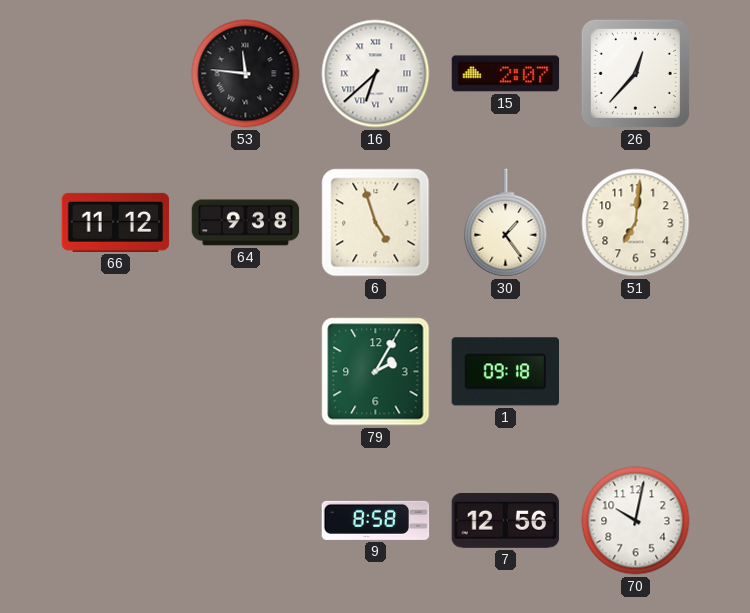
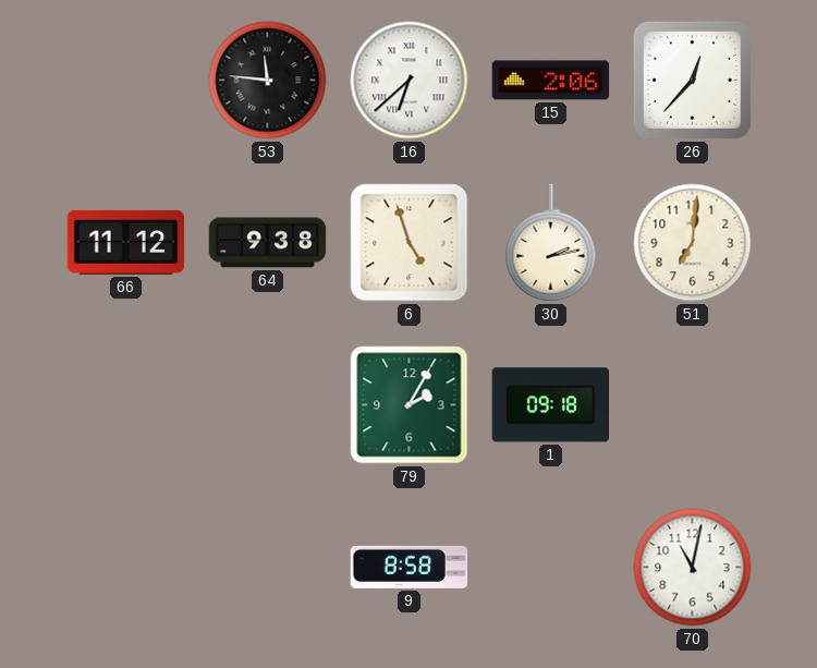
15: 2:07 -> 2:06
30: 1:24 -> 2:13
7: 12:56 -> none
70: 10:02 -> 11:02
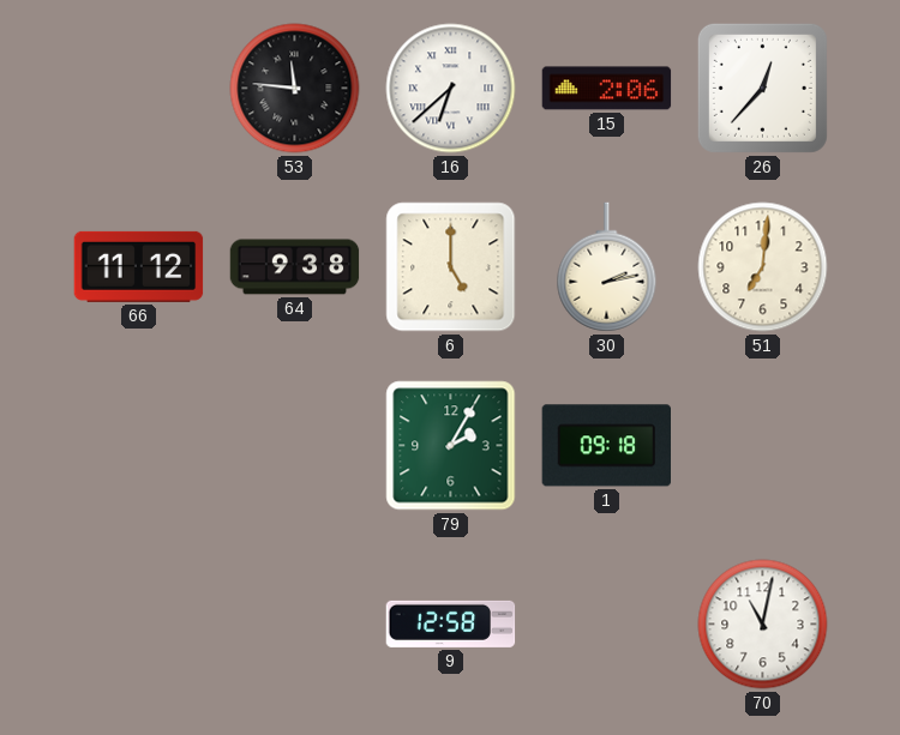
6: 4:57 -> 5:00
9: 8:58 -> 12:58
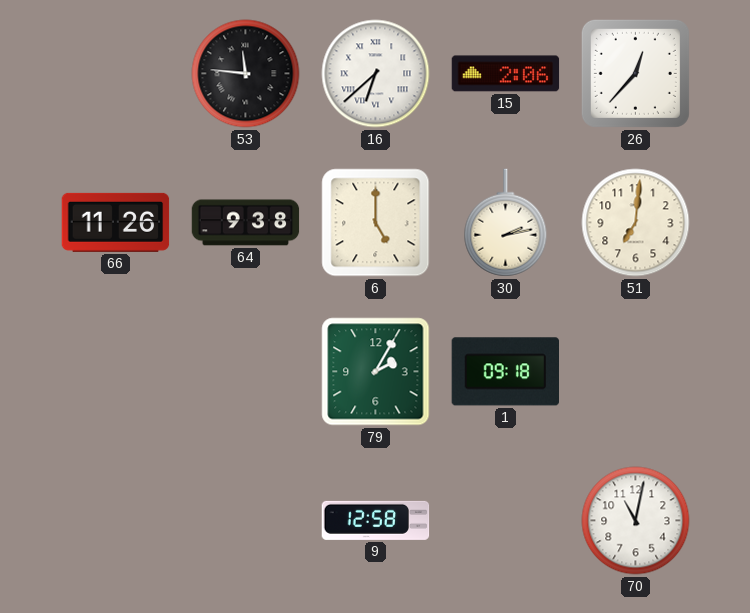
66: 11:12 -> 11:26
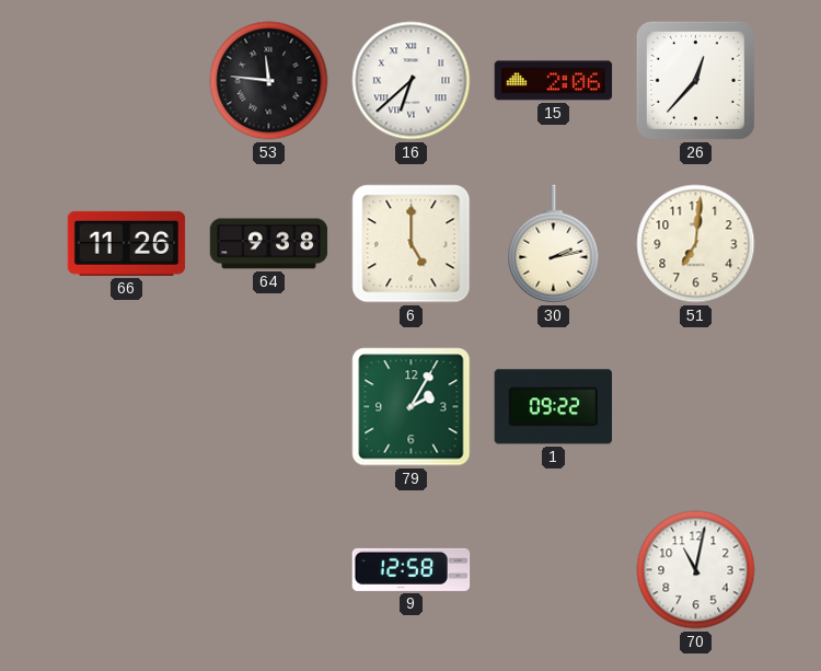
1: 09:18 -> 09:22
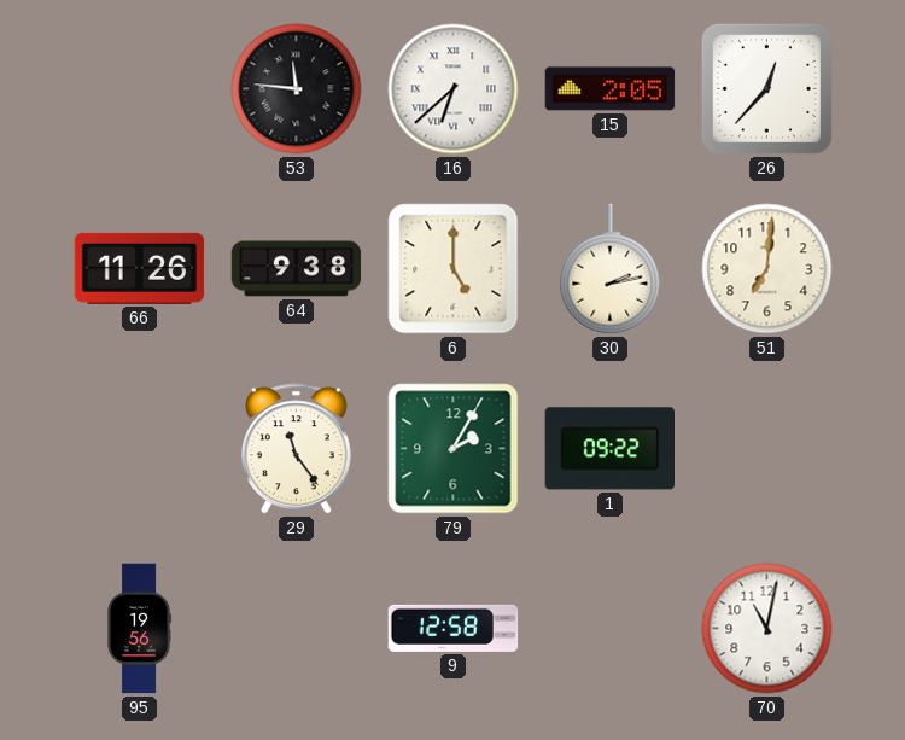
15: 2:06 -> 2:05
29: none -> 11:24
95: none -> 19:56
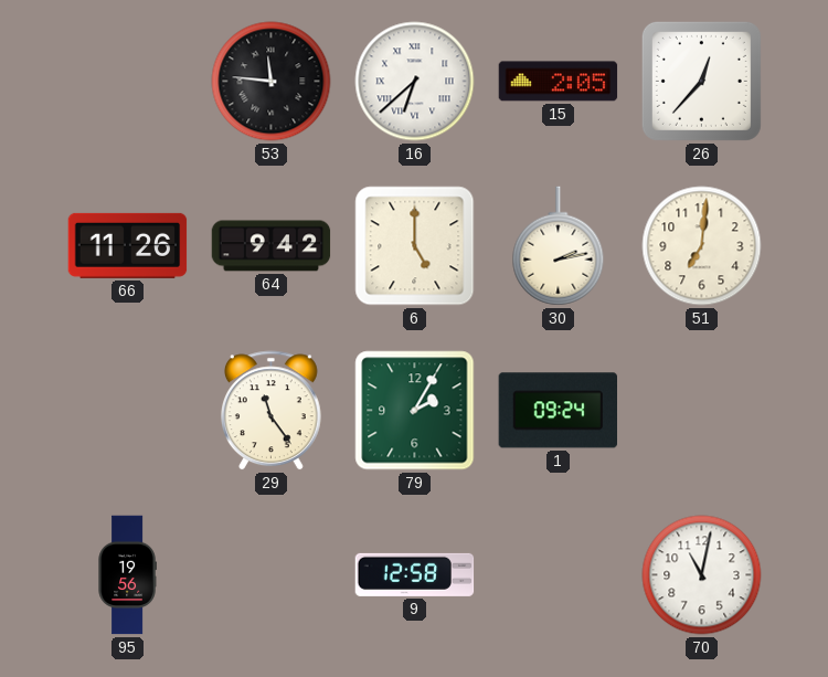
64: 9:38 -> 9:42
1: 09:22 -> 09:24
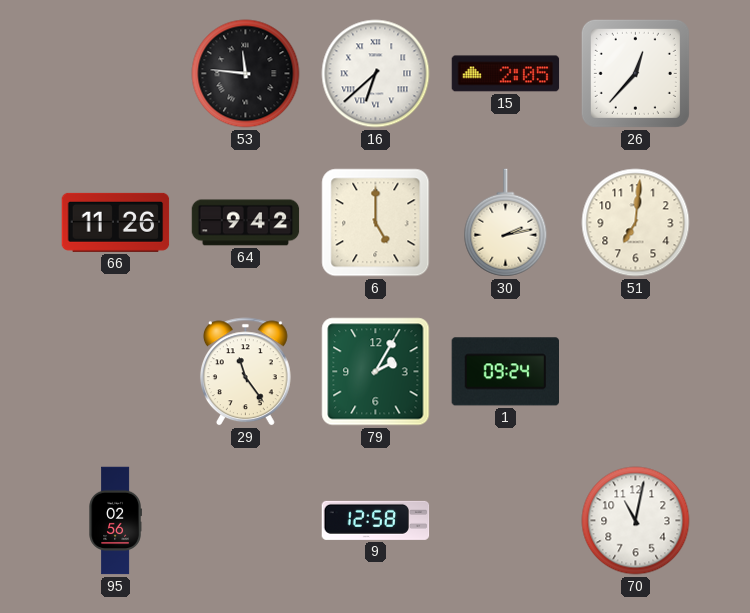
95: 19:56 -> 02:56
